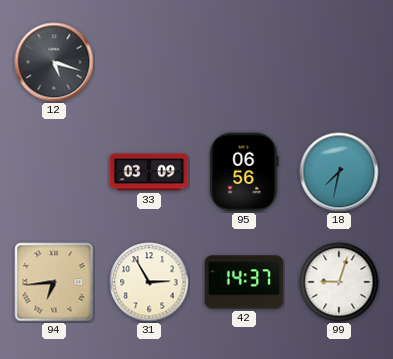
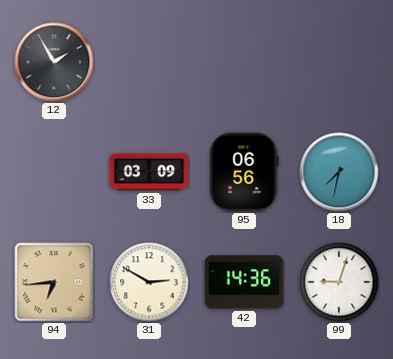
12: 5:18 -> 1:55
31: 2:55 -> 2:50
42: 14:37 -> 14:36
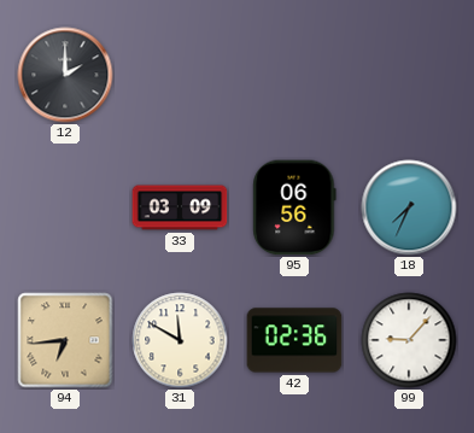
12: 1:55 -> 2:00
18: 7:32 -> 7:34
31: 2:50 -> 11:50
42: 14:36 -> 02:36
99: 9:03 -> 9:07
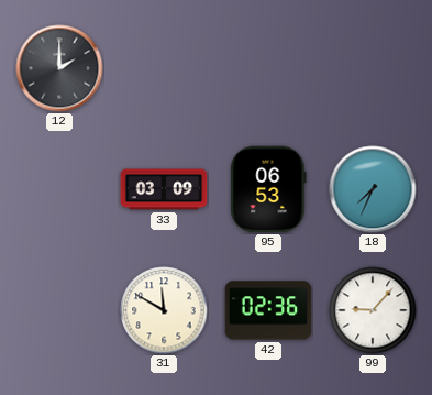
95: 06:56 -> 06:53
94: 6:44 -> none
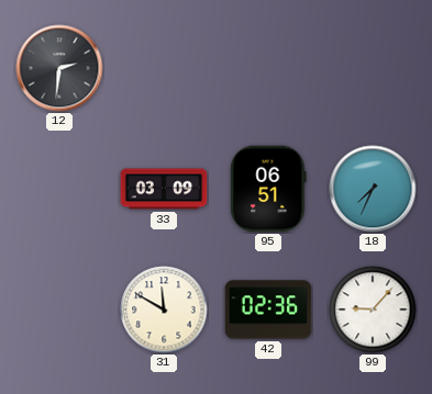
12: 2:00 -> 2:31
95: 06:53 -> 06:51
